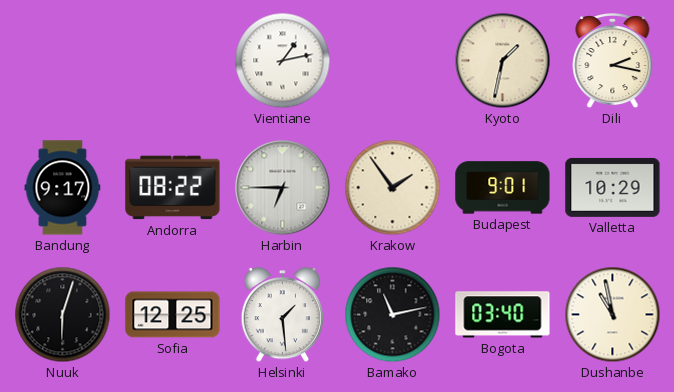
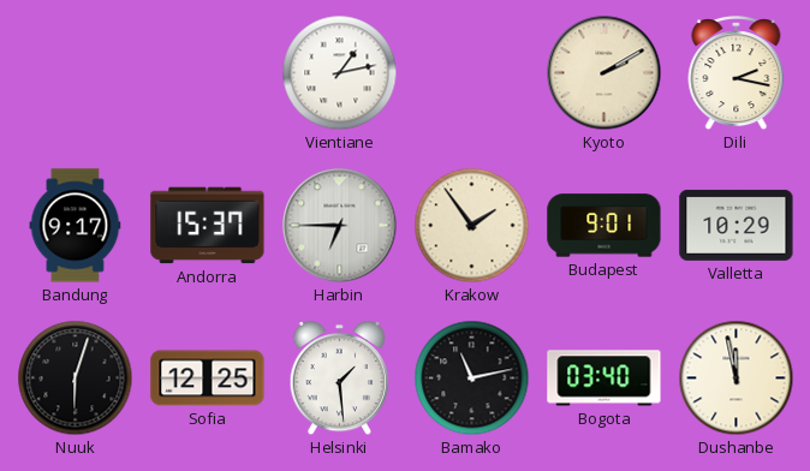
Kyoto: 1:32 -> 2:10
Andorra: 08:22 -> 15:37
Dushanbe: 10:58 -> 11:58
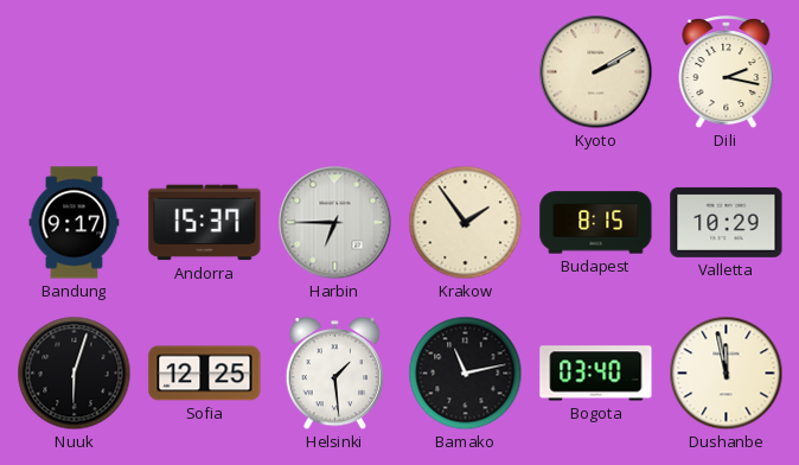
Vientiane: 1:13 -> none
Budapest: 9:01 -> 8:15
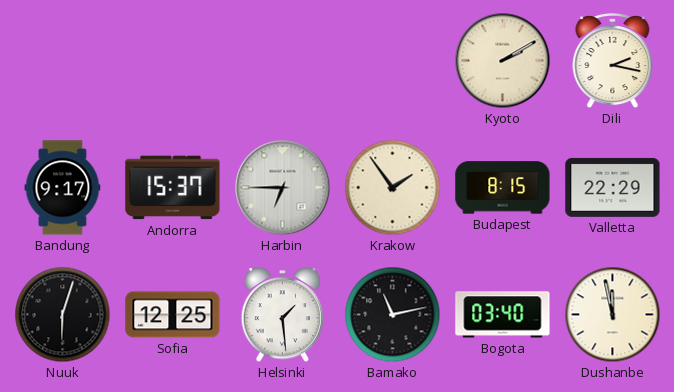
Valletta: 10:29 -> 22:29
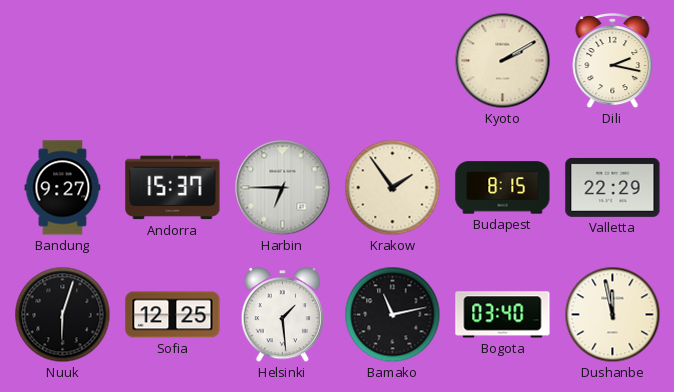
Bandung: 9:17 -> 9:27
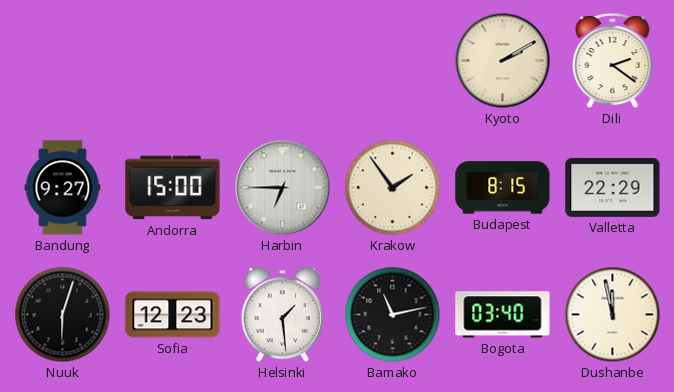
Dili: 2:17 -> 2:21
Andorra: 15:37 -> 15:00
Sofia: 12:25 -> 12:23
